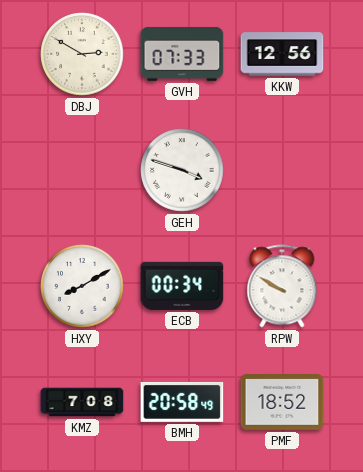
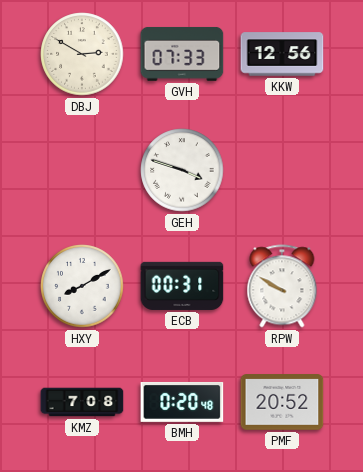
ECB: 00:34 -> 00:31
BMH: 20:58 -> 0:20
PMF: 18:52 -> 20:52
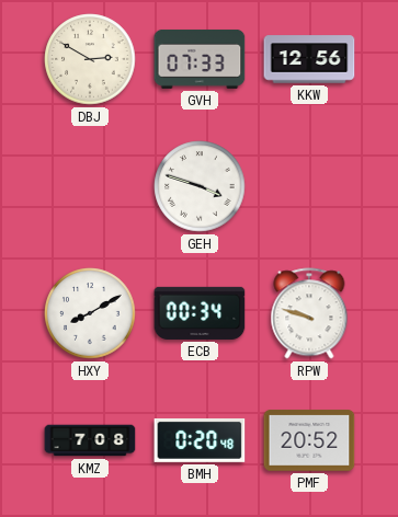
ECB: 00:31 -> 00:34
RPW: 9:50 -> 9:48
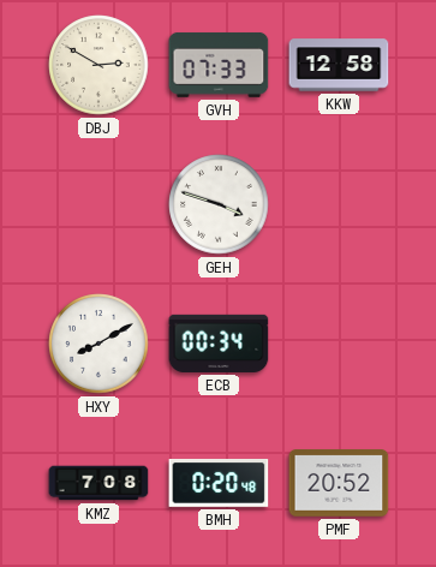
KKW: 12:56 -> 12:58
RPW: 9:48 -> none
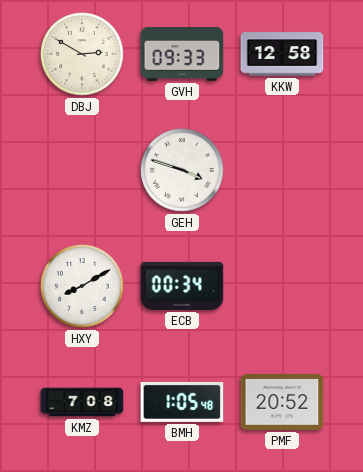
GVH: 07:33 -> 09:33
BMH: 0:20 -> 1:05
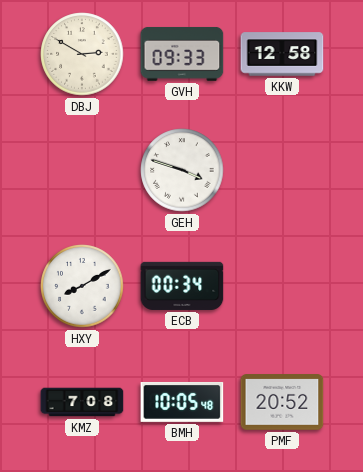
BMH: 1:05 -> 10:05
